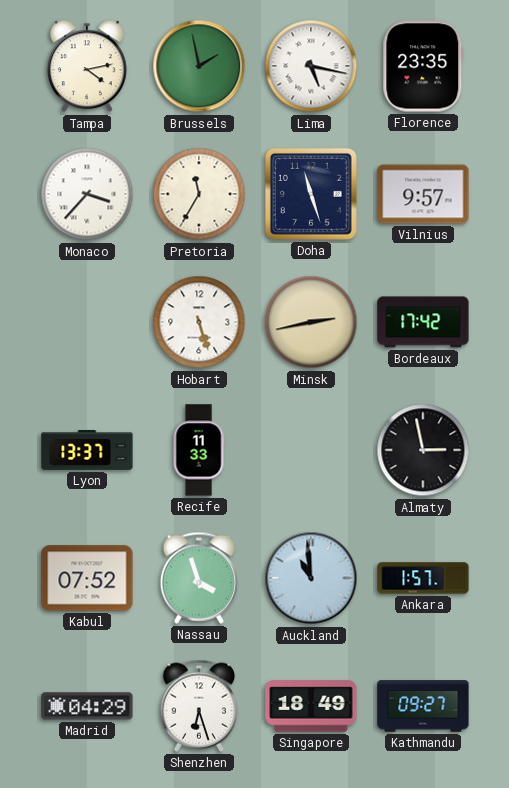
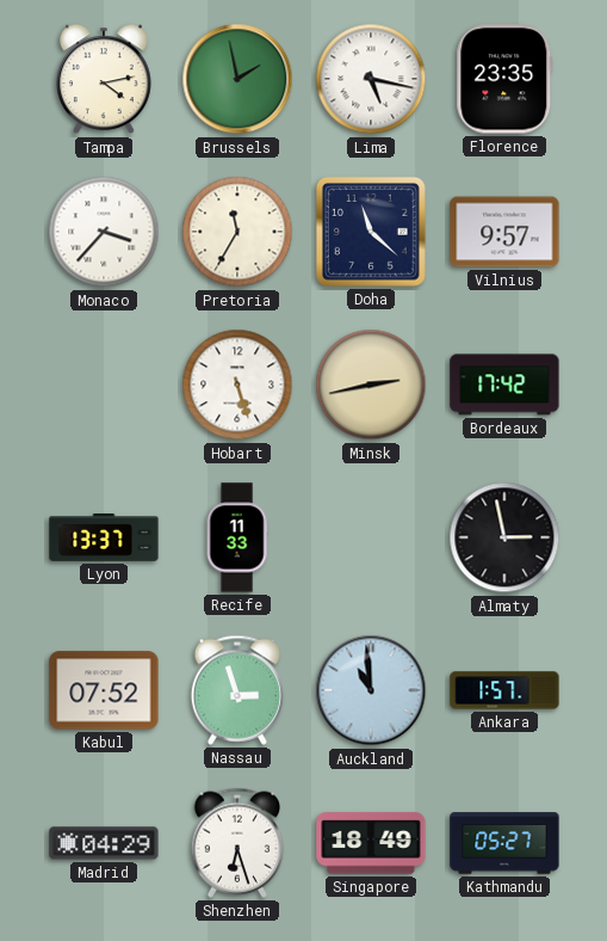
Doha: 11:27 -> 11:22
Nassau: 3:57 -> 2:57
Kathmandu: 09:27 -> 05:27
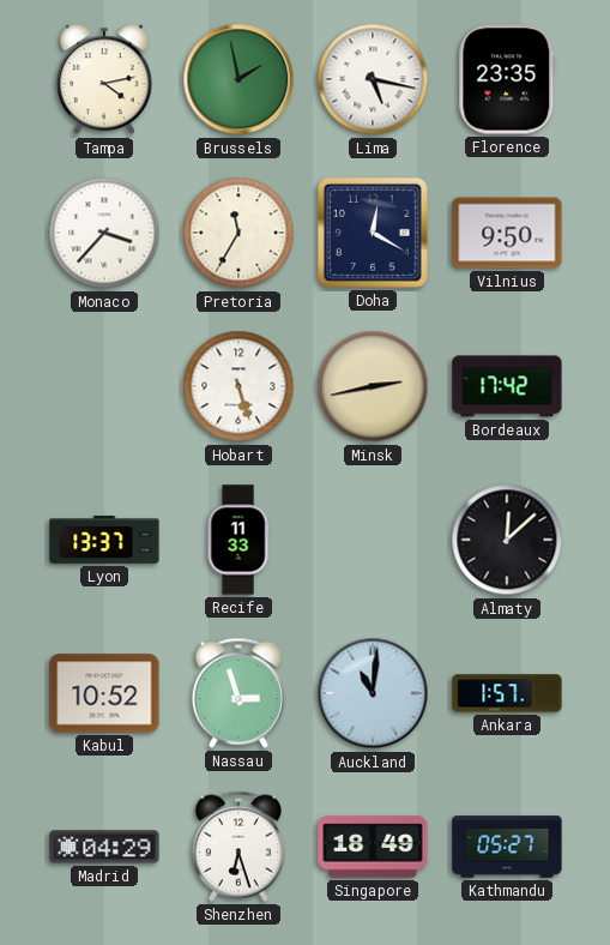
Doha: 11:22 -> 12:20
Vilnius: 9:57 -> 9:50
Almaty: 2:58 -> 12:08
Kabul: 07:52 -> 10:52
Auckland: 10:59 -> 11:01
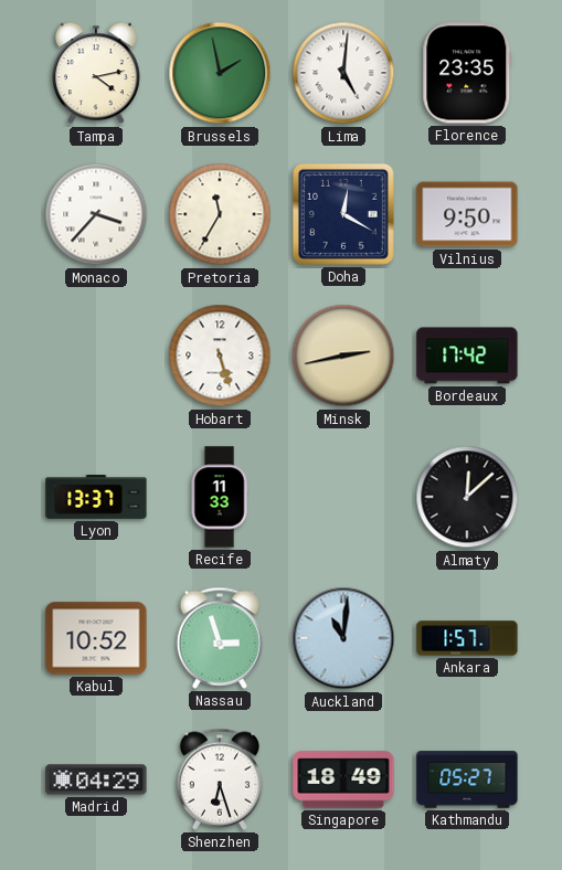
Lima: 5:17 -> 5:01
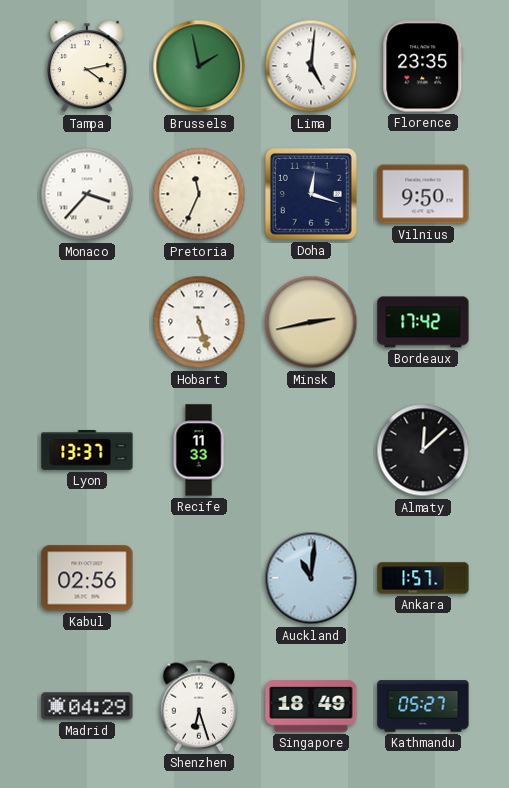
Pretoria: 11:35 -> 11:34
Doha: 12:20 -> 12:18
Kabul: 10:52 -> 02:56
Nassau: 2:57 -> none
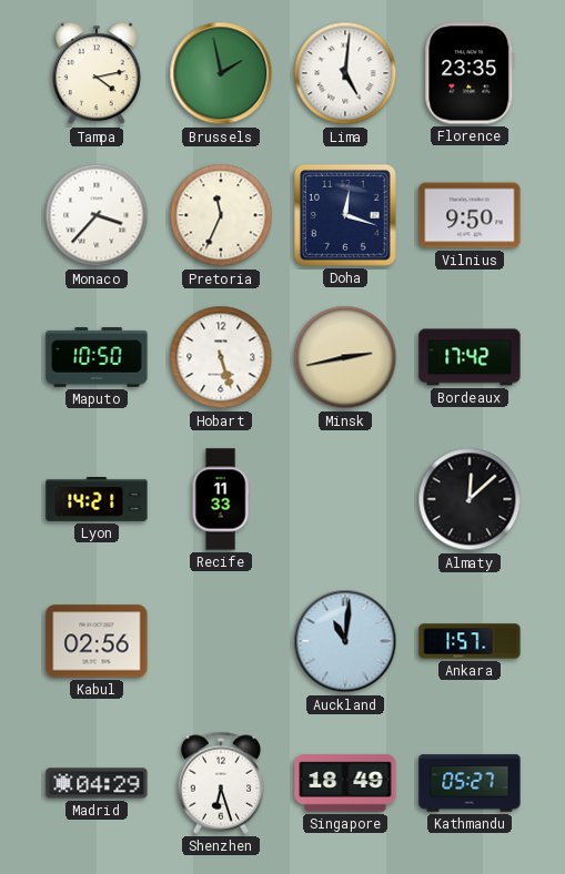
Maputo: none -> 10:50
Lyon: 13:37 -> 14:21
